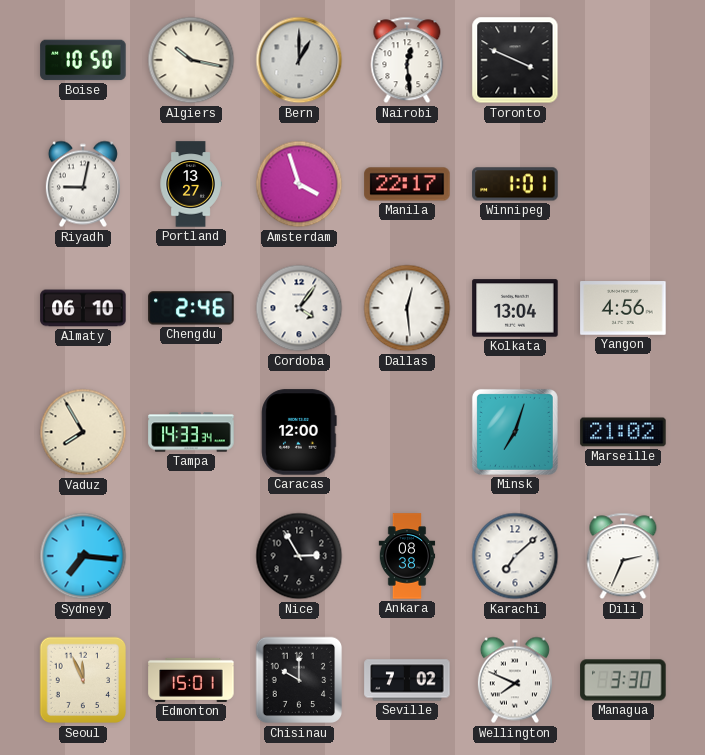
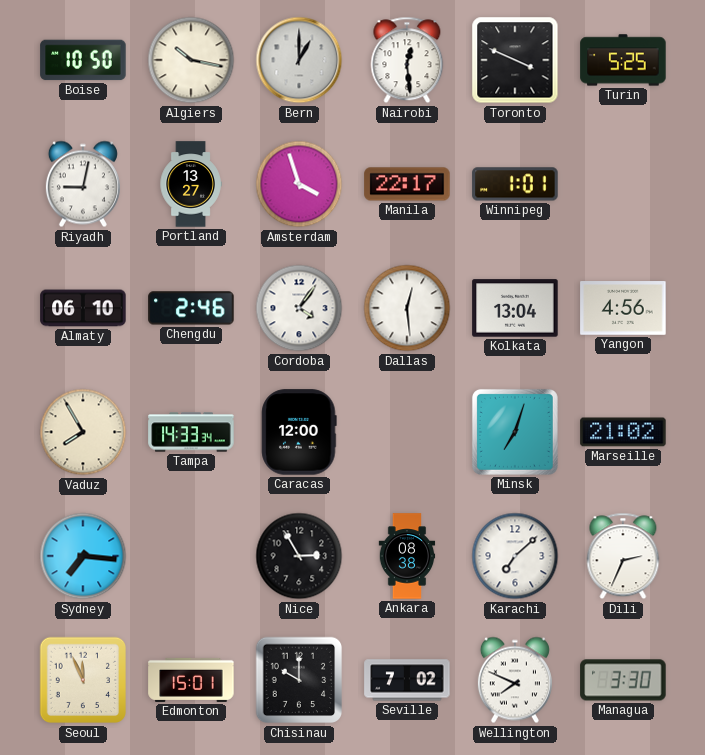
Turin: none -> 5:25
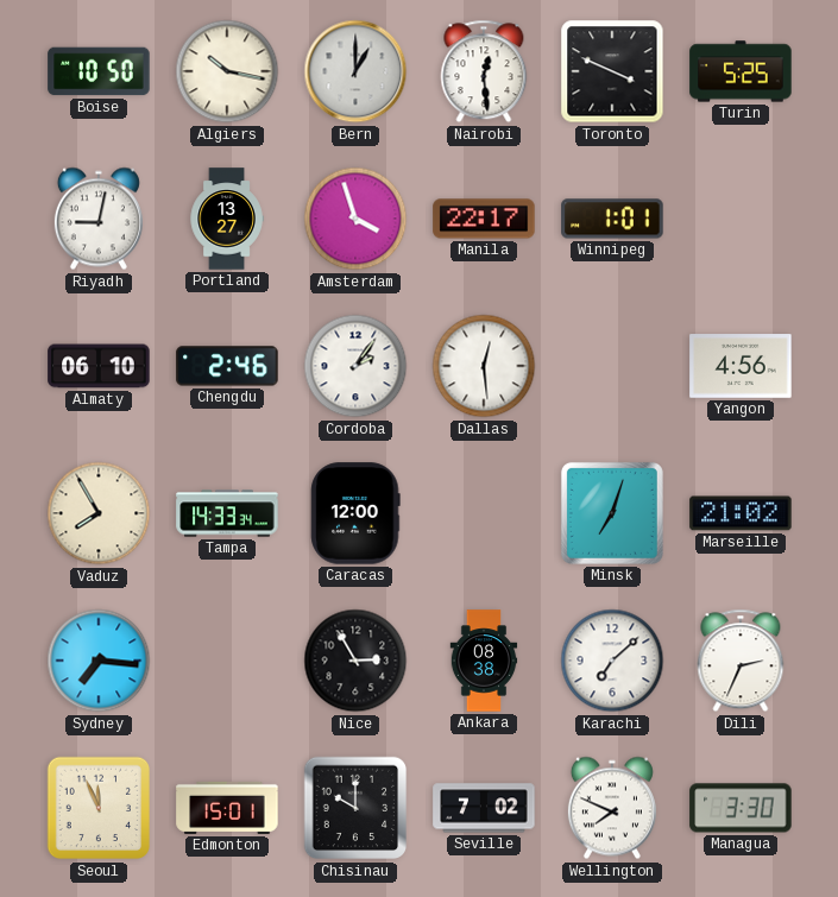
Cordoba: 4:06 -> 2:06
Kolkata: 13:04 -> none
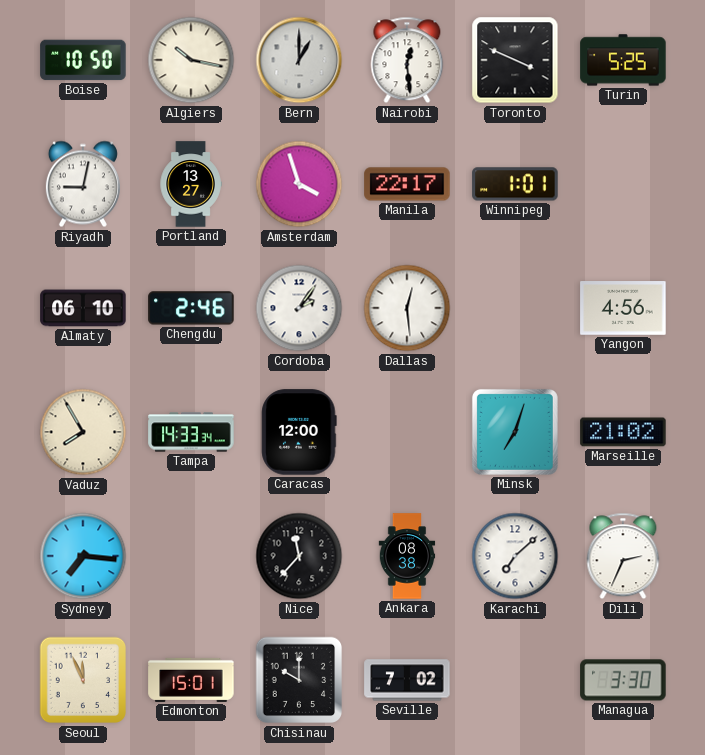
Nice: 2:55 -> 11:37
Wellington: 7:49 -> none
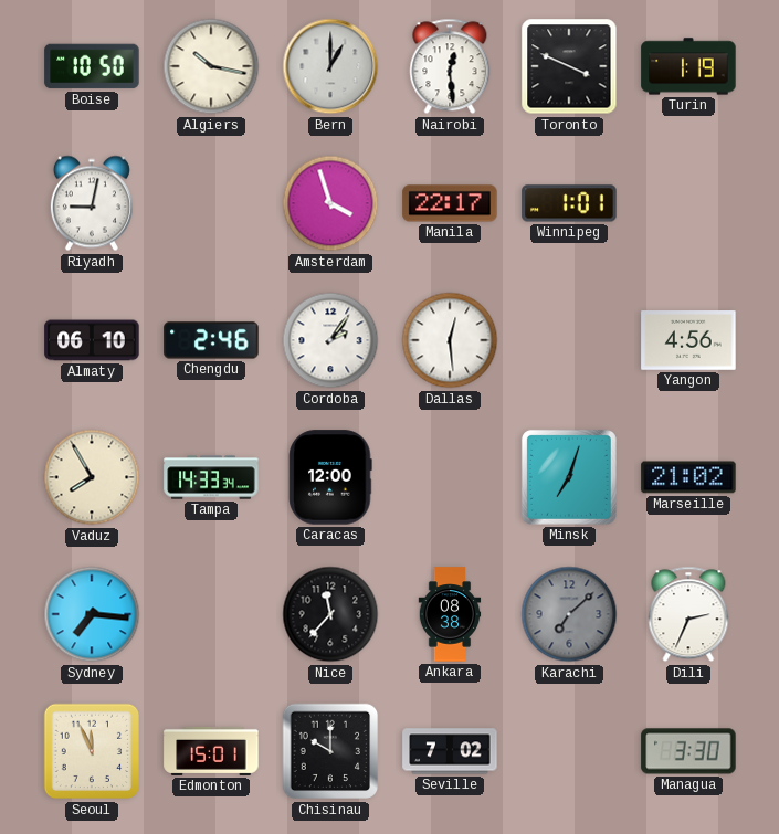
Turin: 5:25 -> 1:19
Portland: 13:27 -> none
Karachi dial: white -> grey
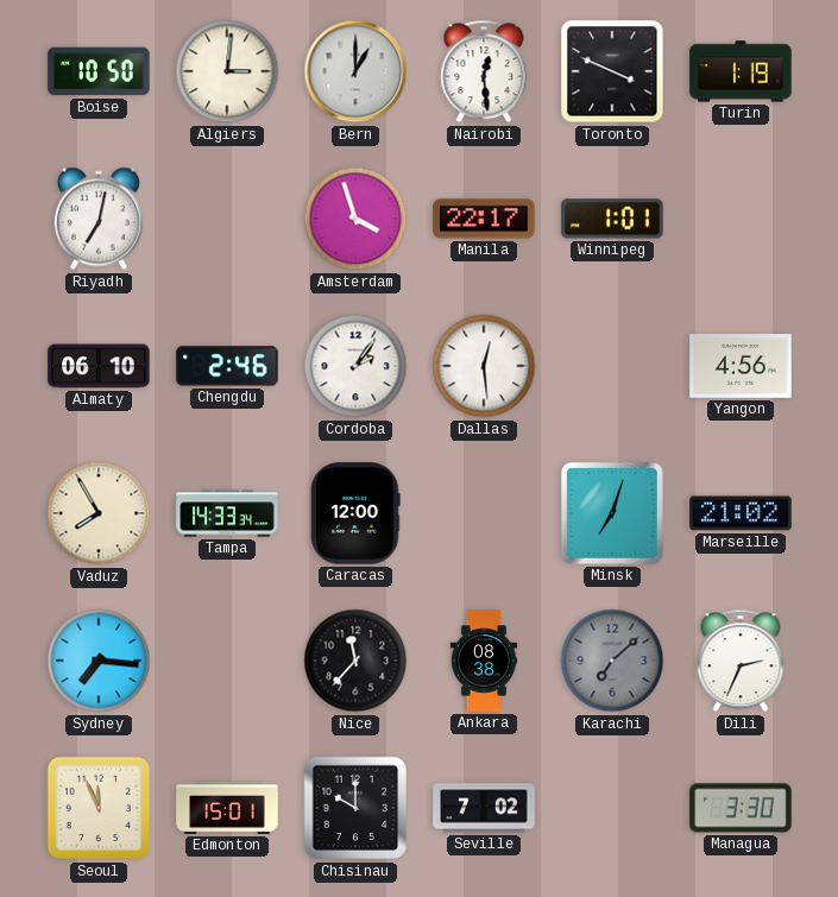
Algiers: 10:17 -> 3:01
Riyadh: 9:02 -> 7:02
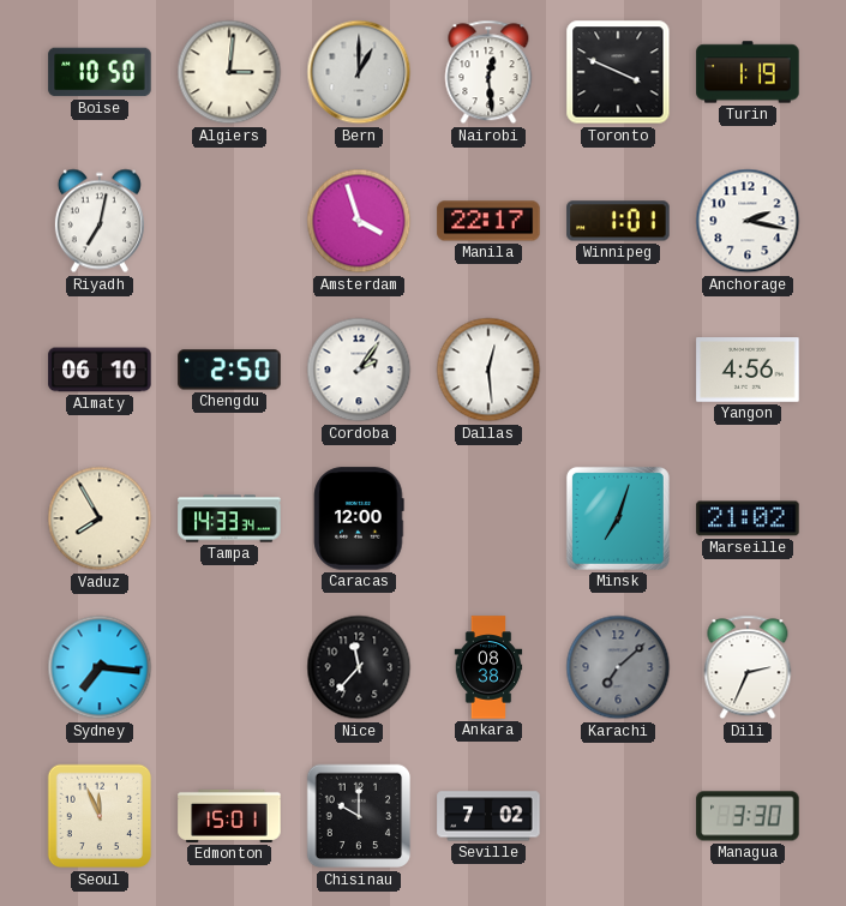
Anchorage: none -> 2:17
Chengdu: 2:46 -> 2:50
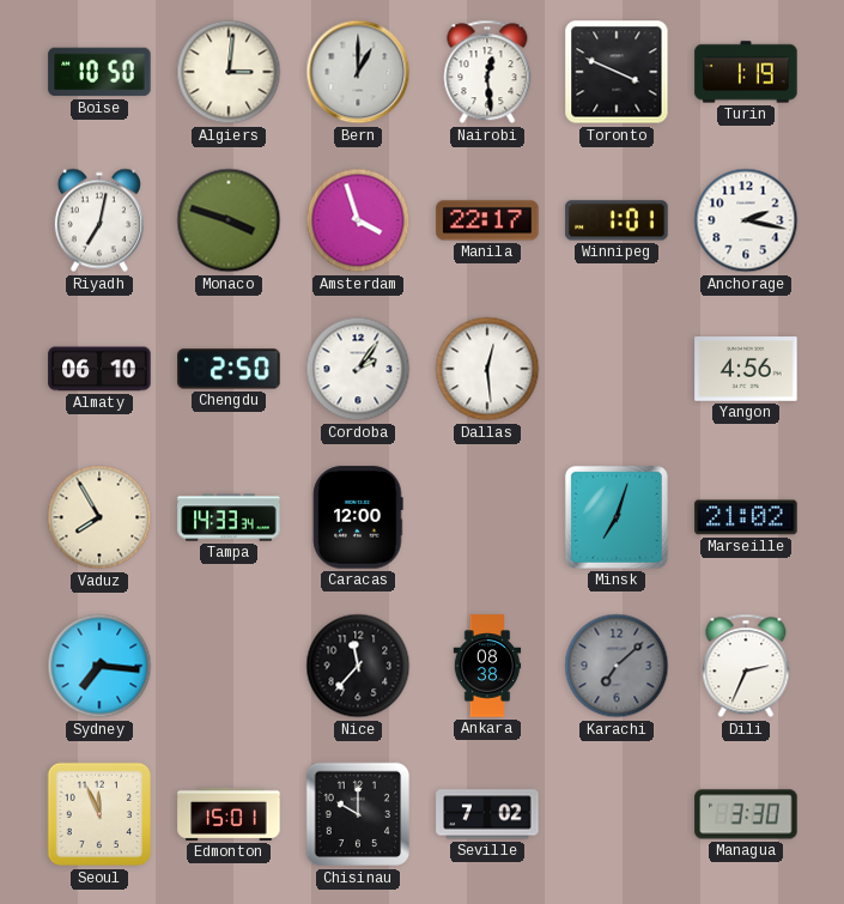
Monaco: none -> 3:48
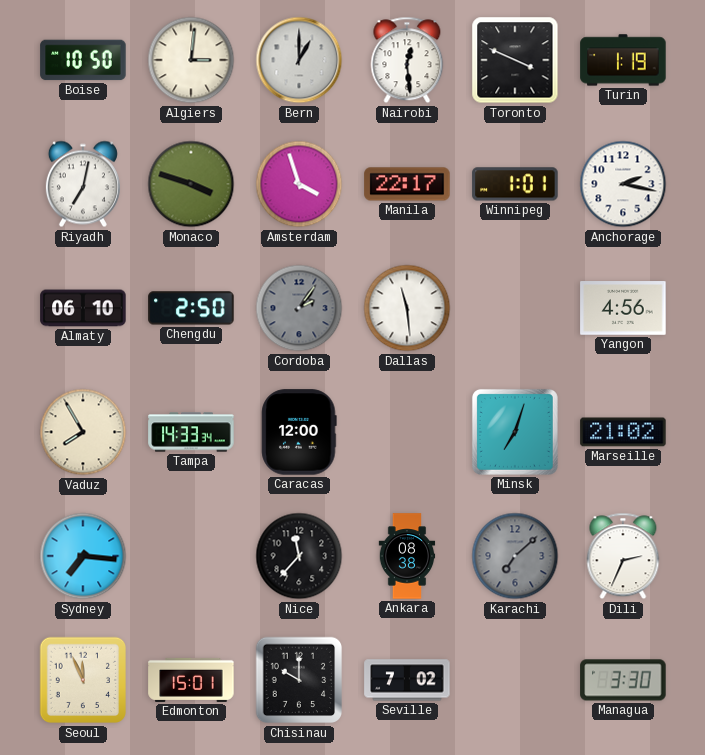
Cordoba dial: white -> grey
Dallas: 12:29 -> 11:29
